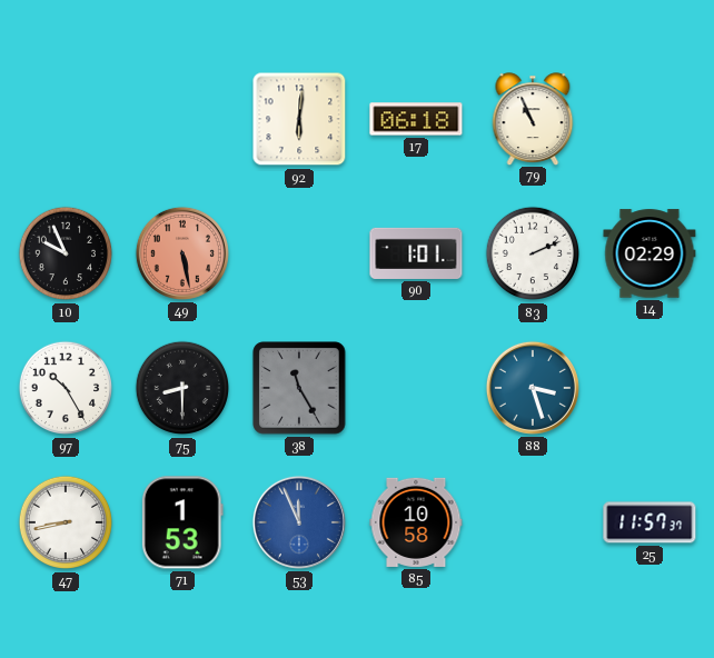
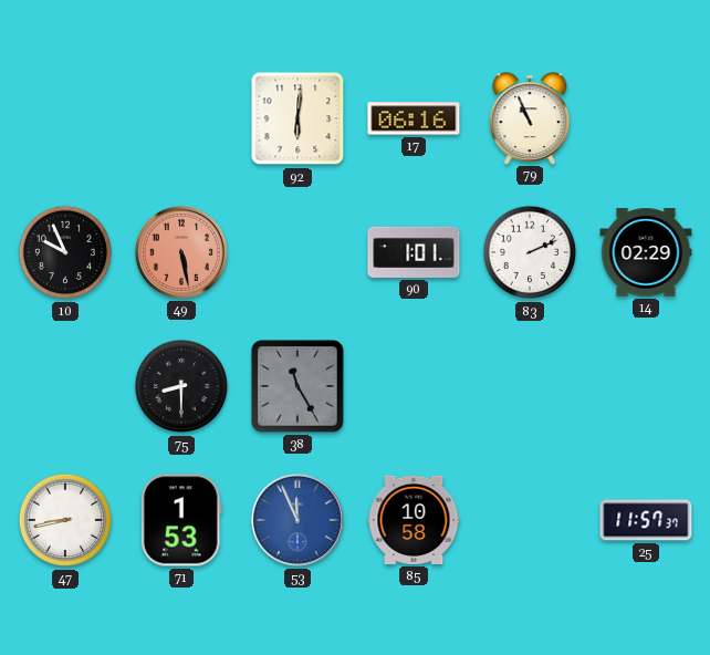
17: 06:18 -> 06:16
97: 10:25 -> none
88: 3:27 -> none
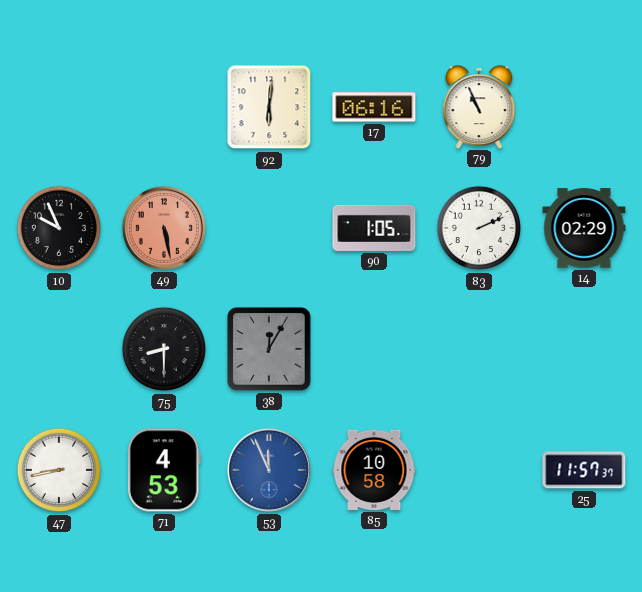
90: 1:01 -> 1:05
38: 11:25 -> 12:05
71: 1:53 -> 4:53
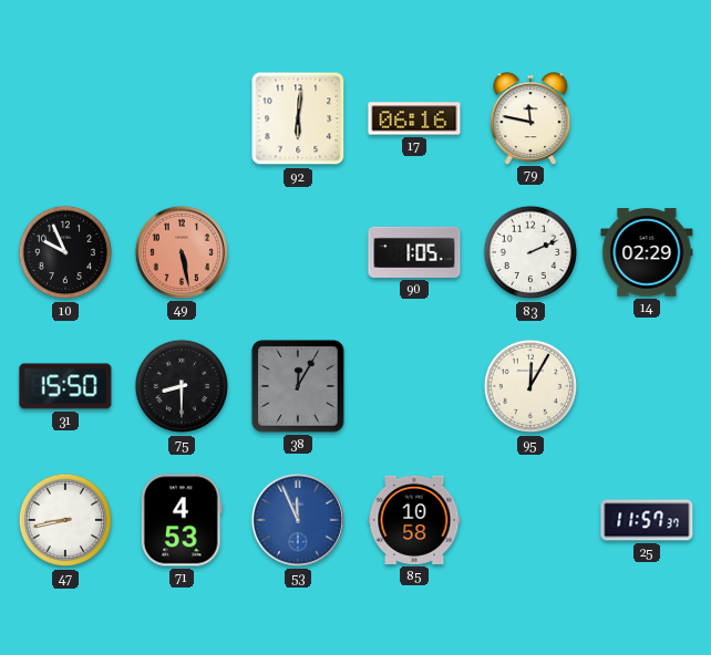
79: 10:56 -> 11:47
31: none -> 15:50
95: none -> 12:05
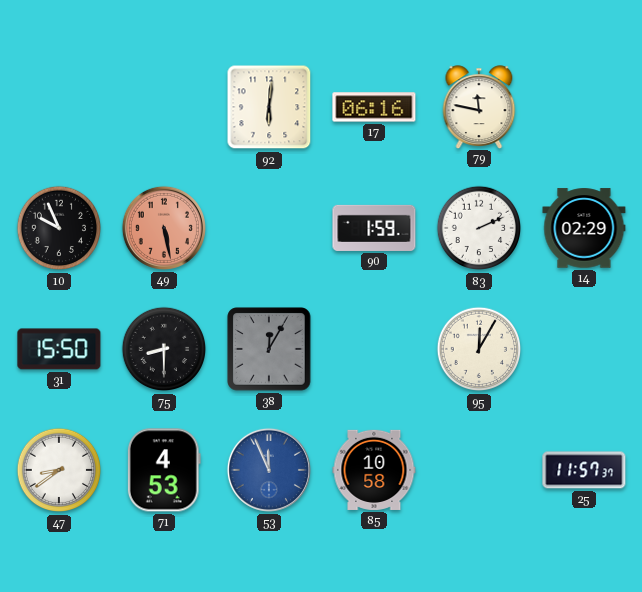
90: 1:05 -> 1:59
47: 8:43 -> 8:39
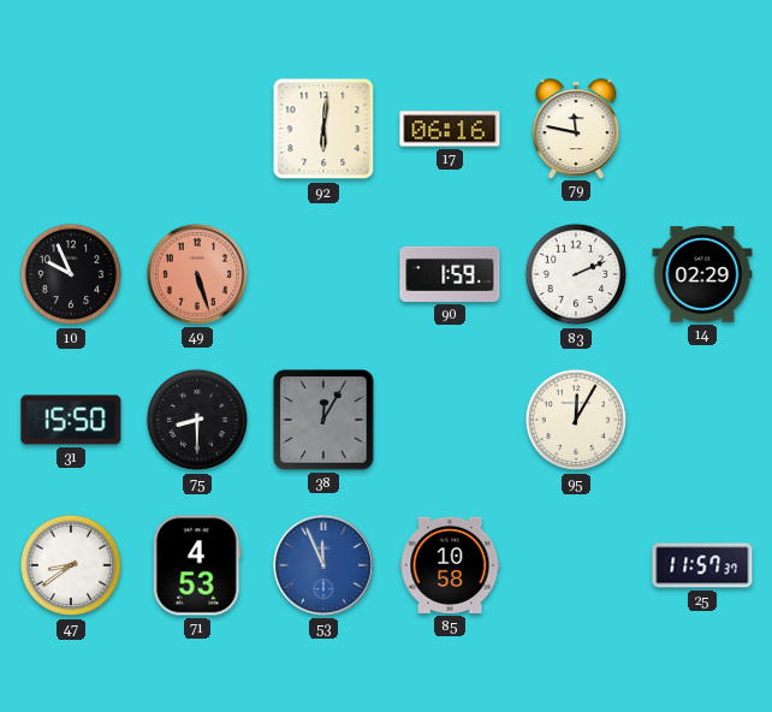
49: 5:28 -> 5:27
